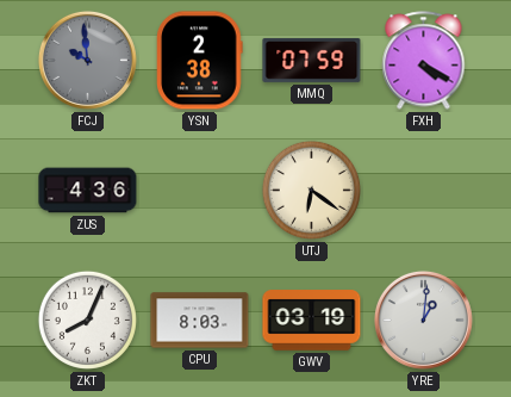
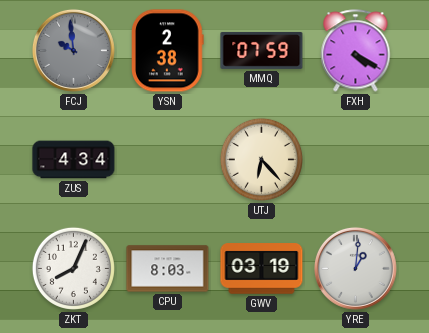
ZUS: 4:36 -> 4:34
UTJ: 6:21 -> 6:23
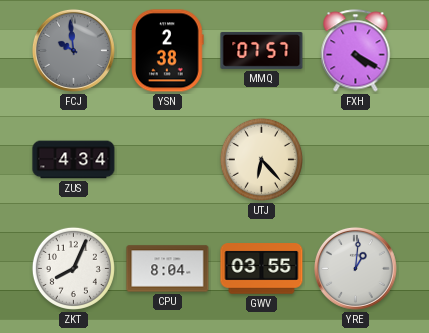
MMQ: 07:59 -> 07:57
CPU: 8:03 -> 8:04
GWV: 03:19 -> 03:55
